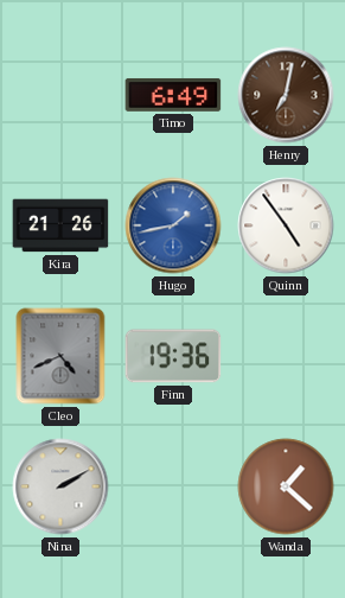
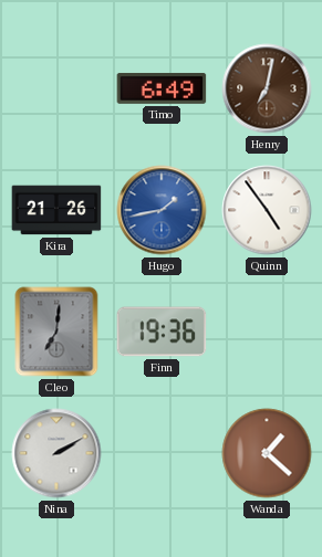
Cleo: 4:41 -> 7:01
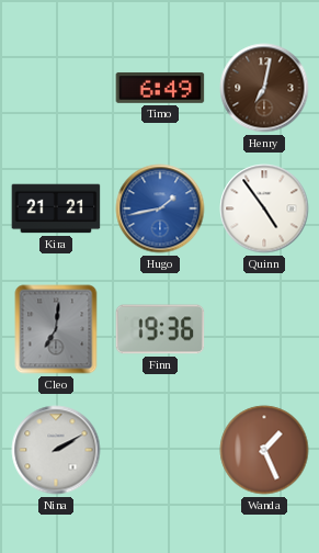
Kira: 21:26 -> 21:21
Wanda: 1:22 -> 1:26
